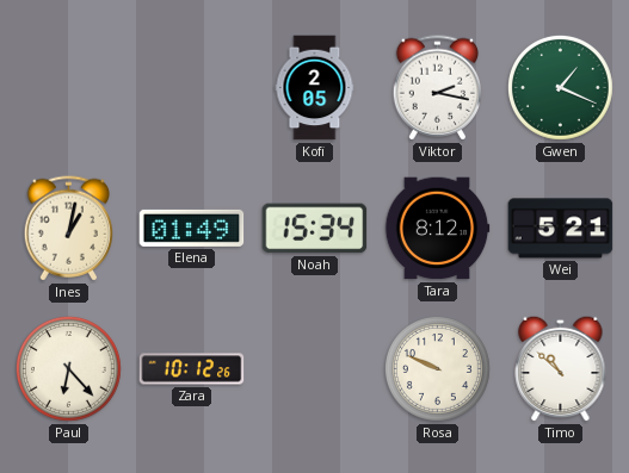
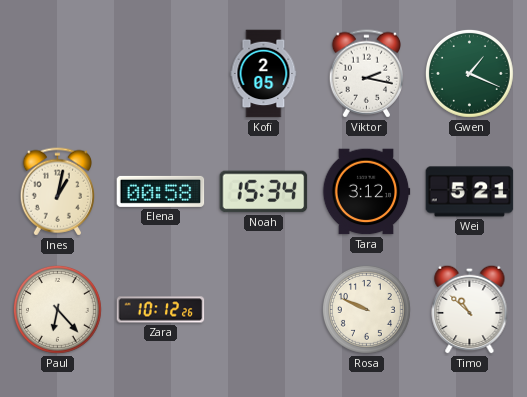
Elena: 01:49 -> 00:58
Tara: 8:12 -> 3:12
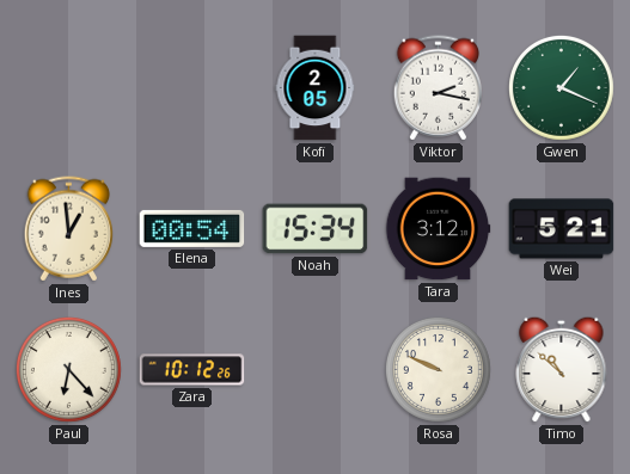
Ines: 1:02 -> 12:59
Elena: 00:58 -> 00:54
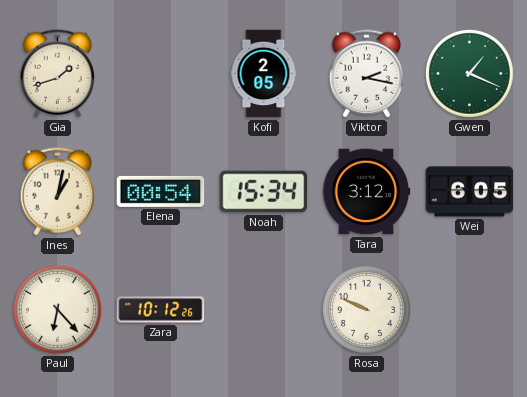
Gia: none -> 1:42
Ines: 12:59 -> 1:02
Wei: 5:21 -> 6:05
Timo: 10:52 -> none
